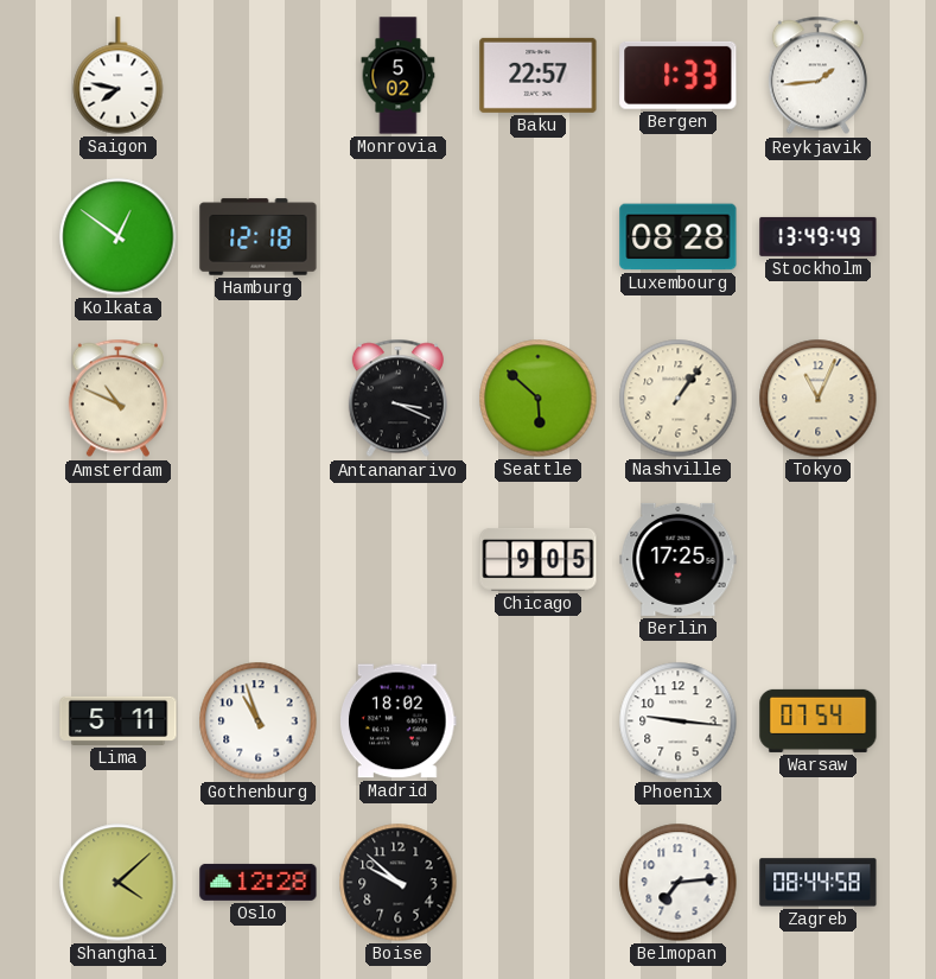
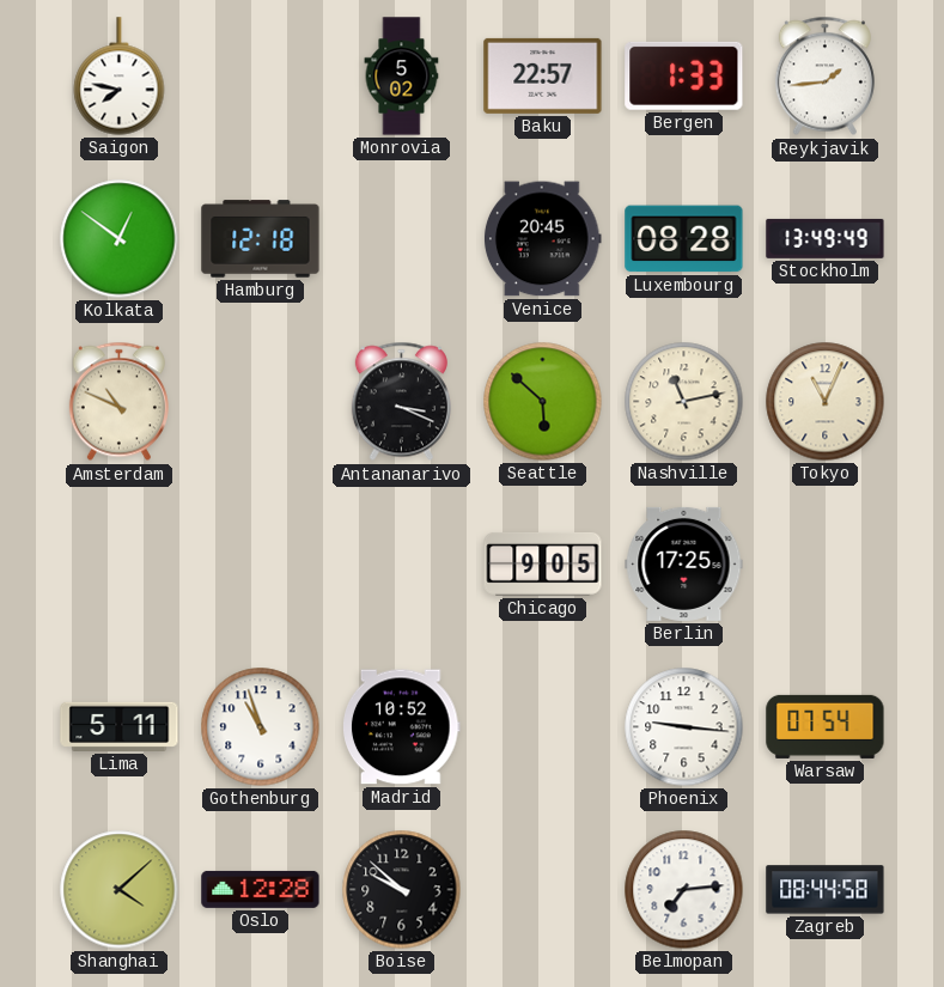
Venice: none -> 20:45
Nashville: 1:06 -> 11:13
Madrid: 18:02 -> 10:52
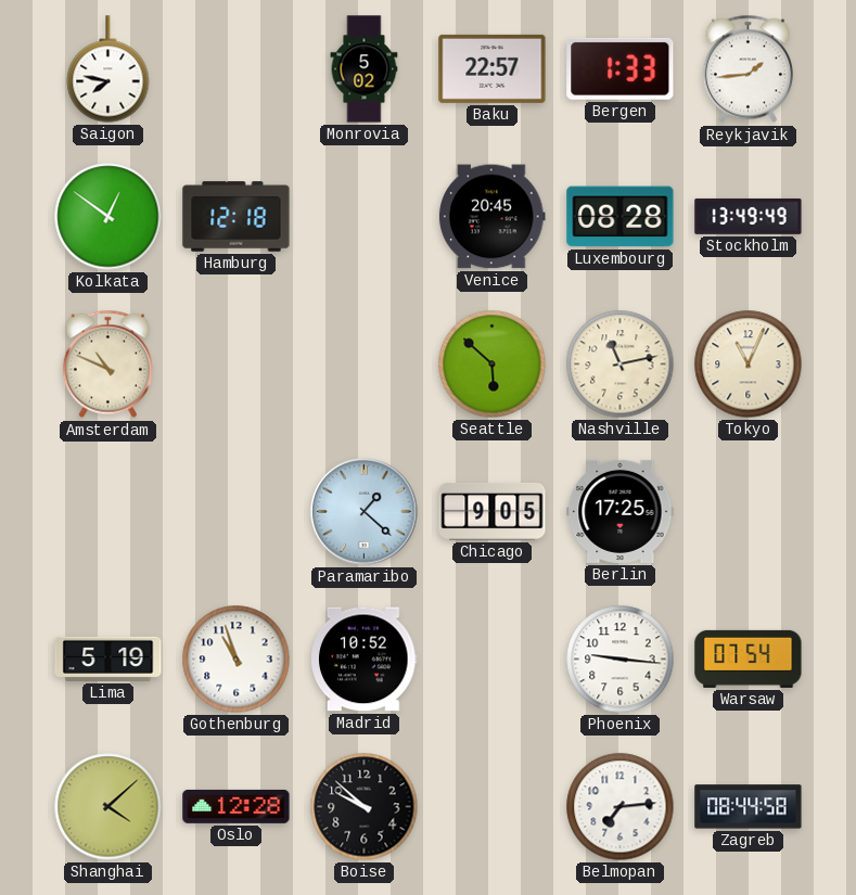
Antananarivo: 3:19 -> none
Paramaribo: none -> 1:22
Lima: 5:11 -> 5:19
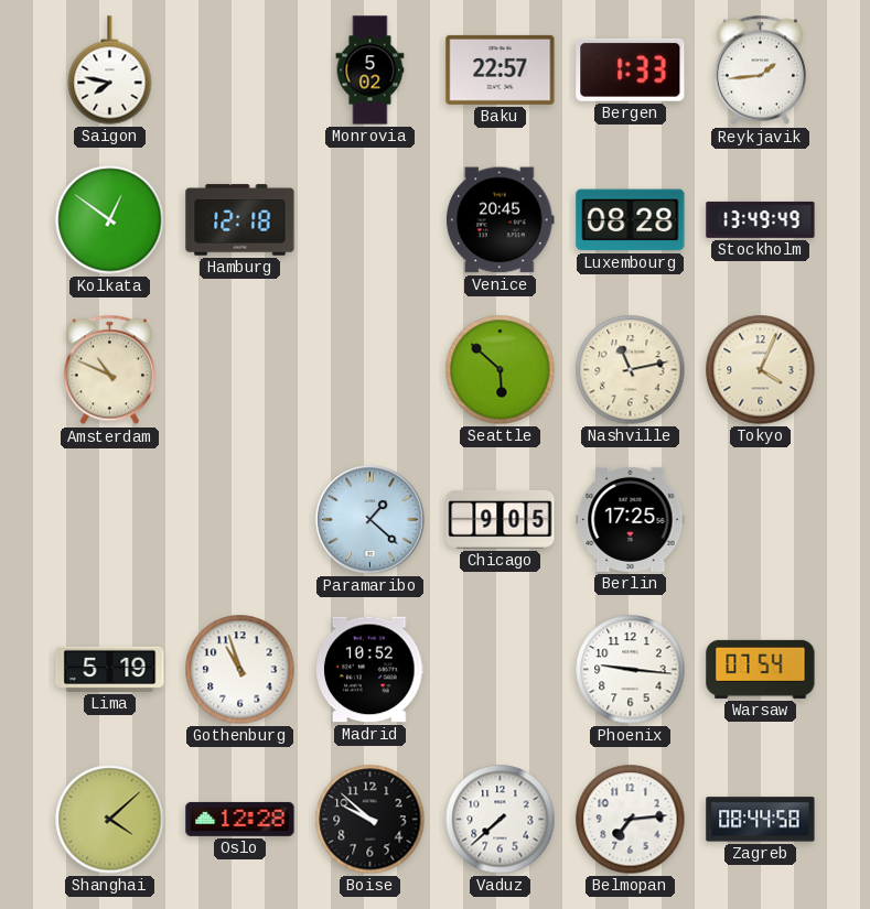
Tokyo: 11:04 -> 4:04
Vaduz: none -> 7:38
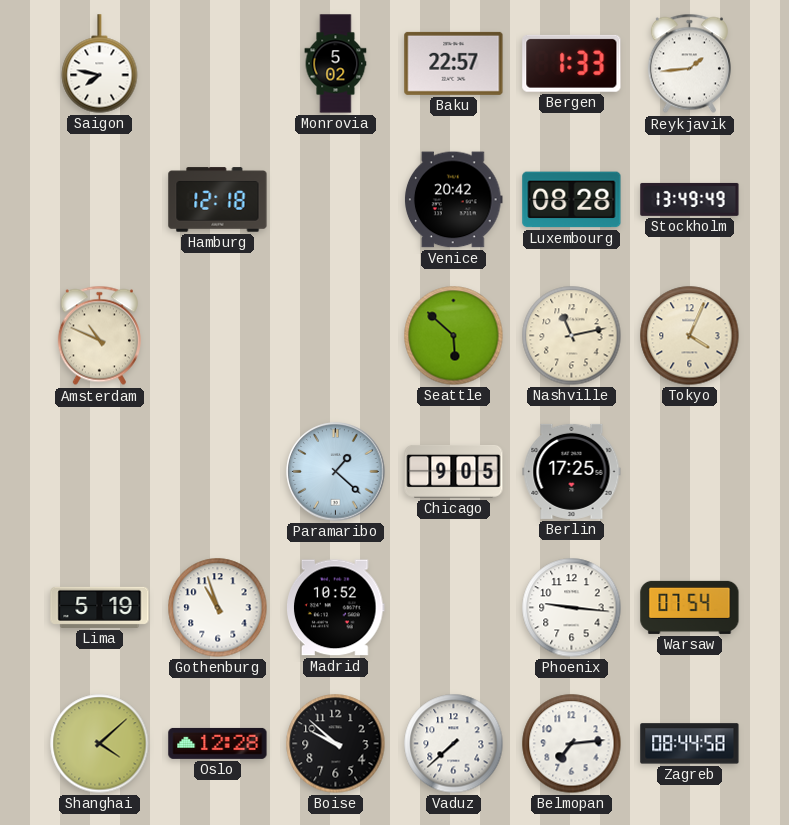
Kolkata: 12:51 -> none
Venice: 20:45 -> 20:42
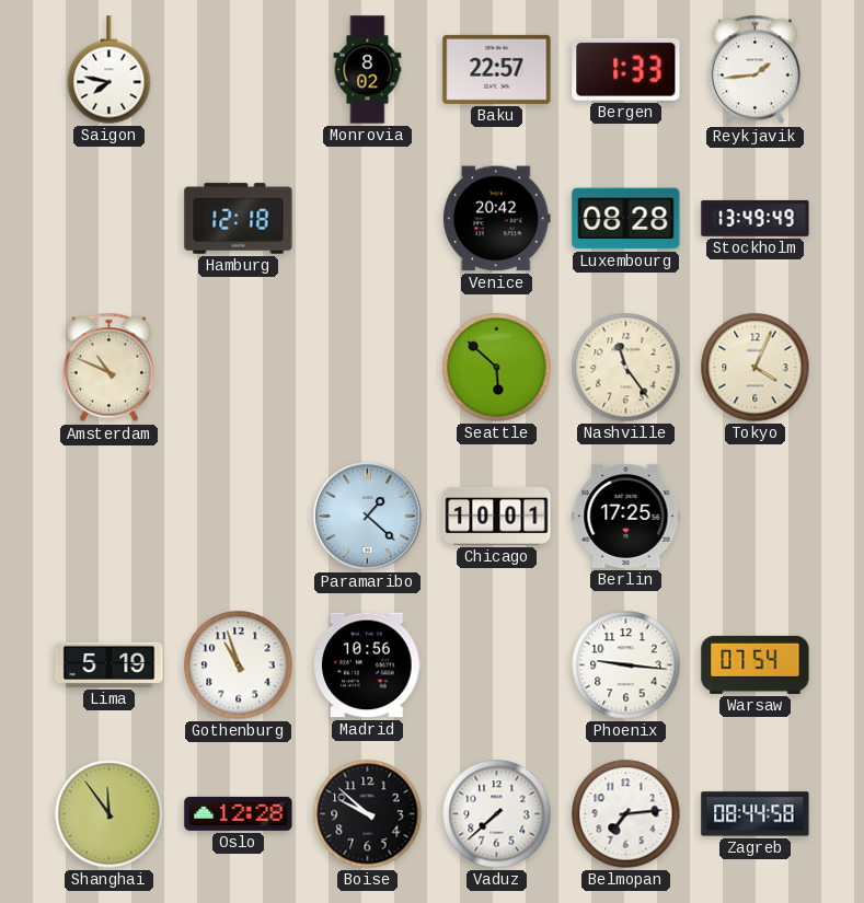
Monrovia: 5:02 -> 8:02
Nashville: 11:13 -> 11:24
Chicago: 9:05 -> 10:01
Madrid: 10:52 -> 10:56
Shanghai: 4:08 -> 11:54
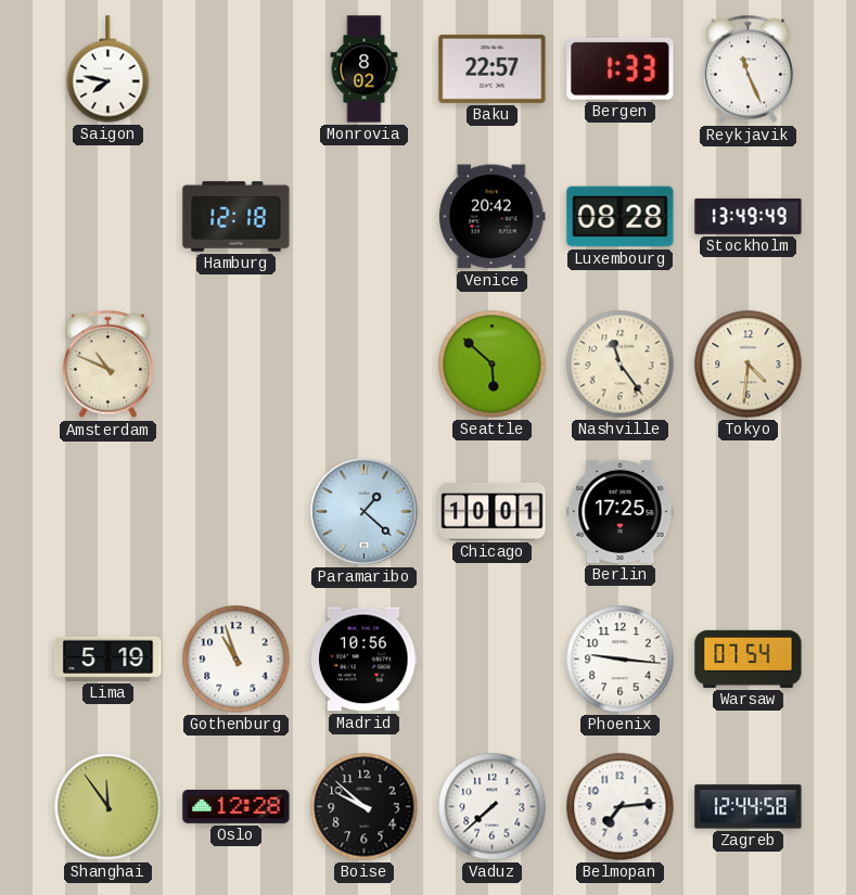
Reykjavik: 1:44 -> 11:26
Tokyo: 4:04 -> 4:31
Zagreb: 08:44 -> 12:44
